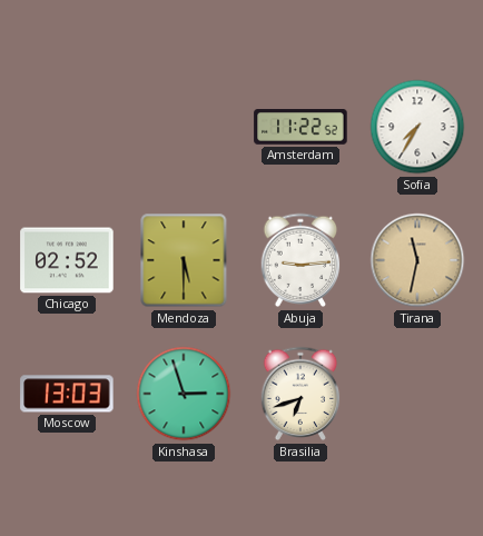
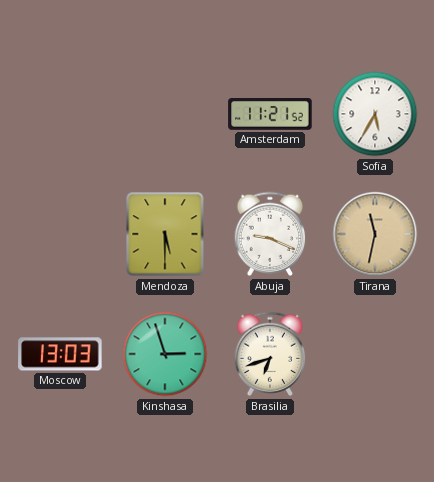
Amsterdam: 11:22 -> 11:21
Sofia: 7:35 -> 5:35
Chicago: 02:52 -> none
Abuja: 9:14 -> 9:19
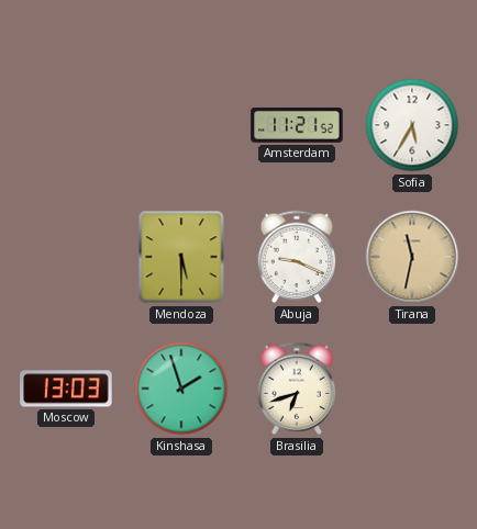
Kinshasa: 2:57 -> 1:57
